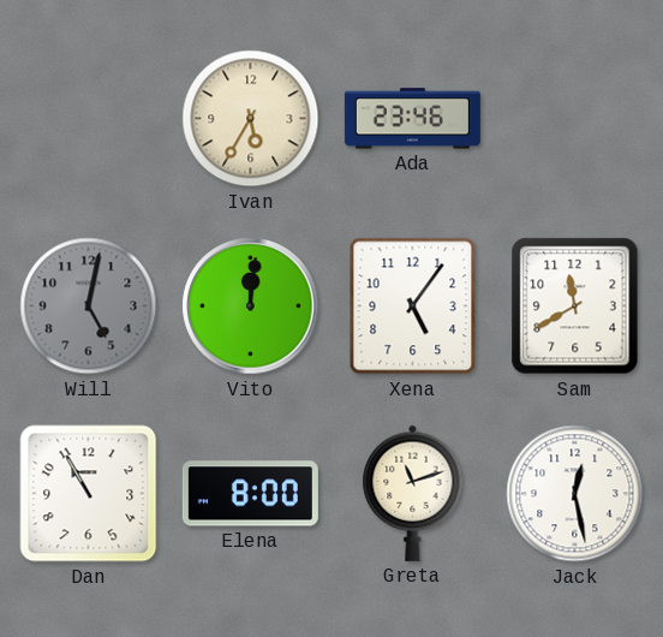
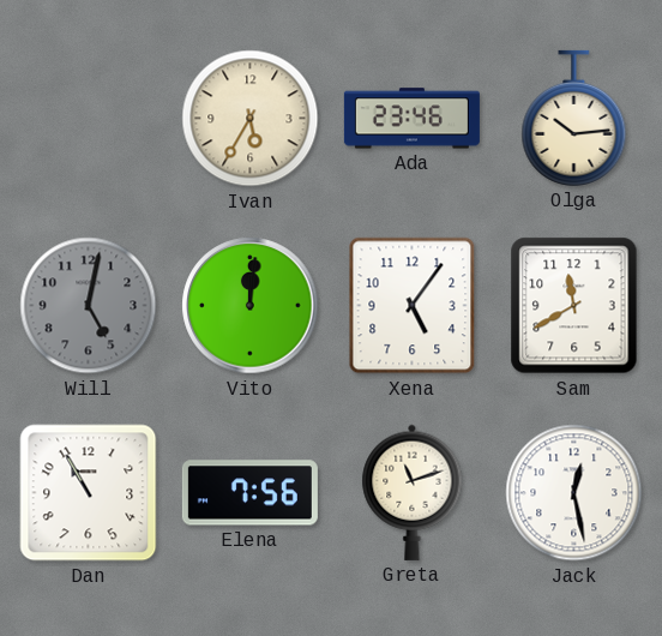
Olga: none -> 10:14
Elena: 8:00 -> 7:56
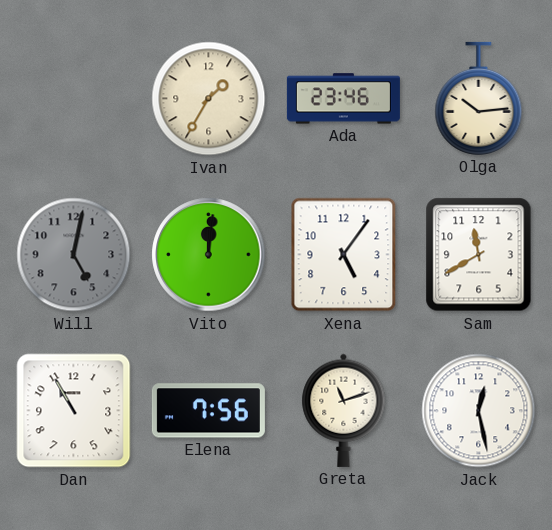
Ivan: 5:35 -> 1:35
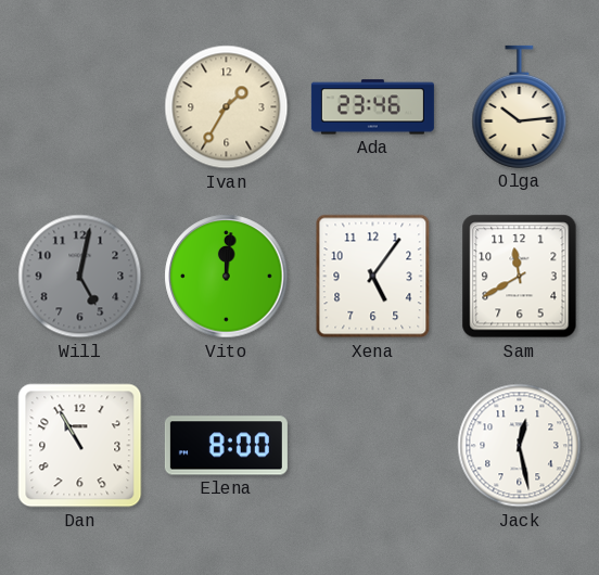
Elena: 7:56 -> 8:00
Greta: 11:12 -> none
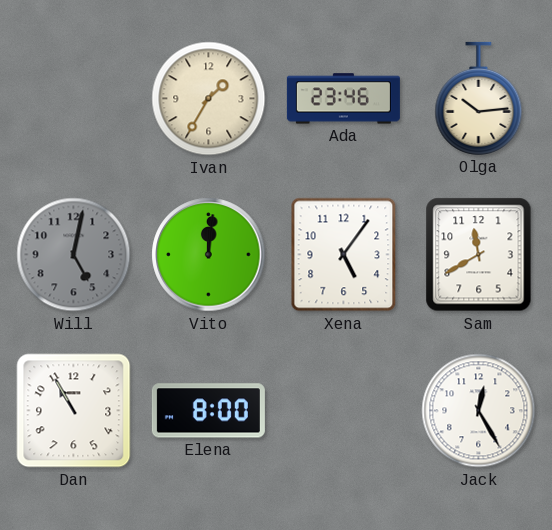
Jack: 12:28 -> 12:25
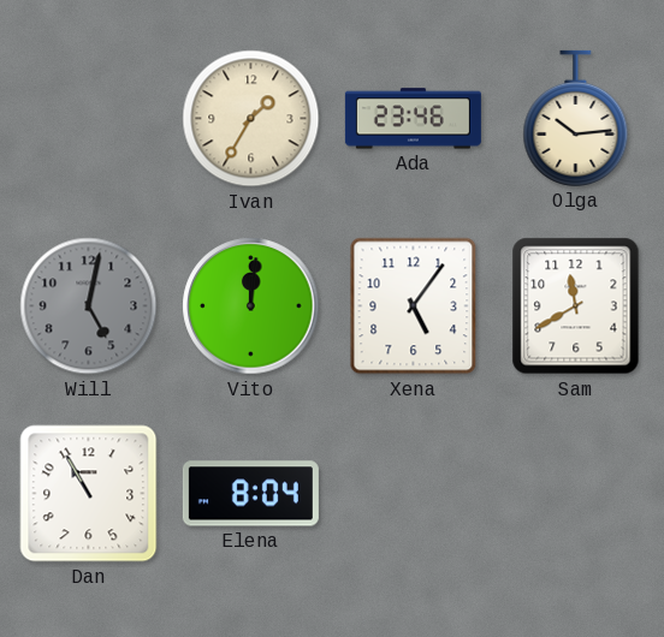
Elena: 8:00 -> 8:04
Jack: 12:25 -> none
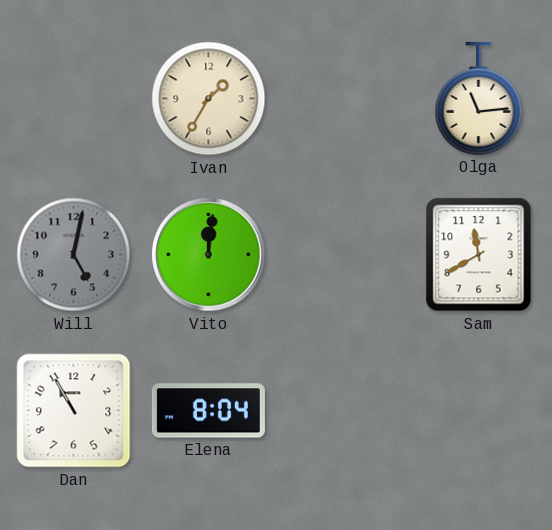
Ada: 23:46 -> none
Olga: 10:14 -> 11:14
Xena: 5:06 -> none
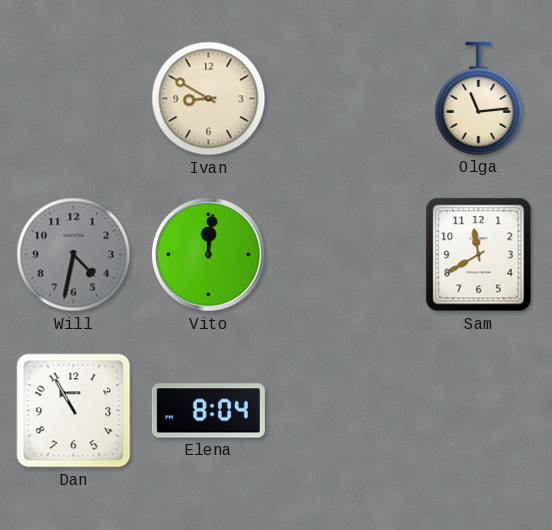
Ivan: 1:35 -> 8:50
Will: 5:02 -> 4:32
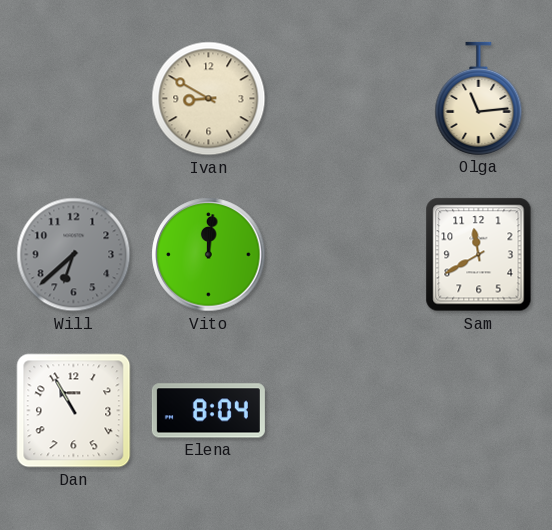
Will: 4:32 -> 6:38
